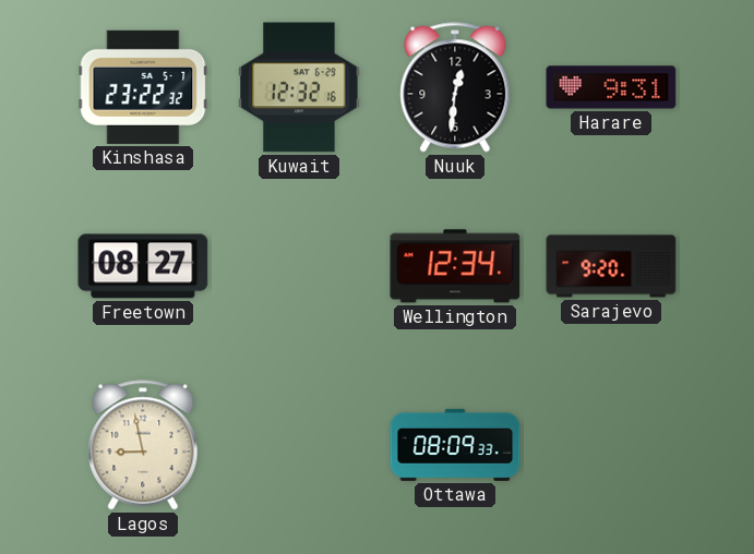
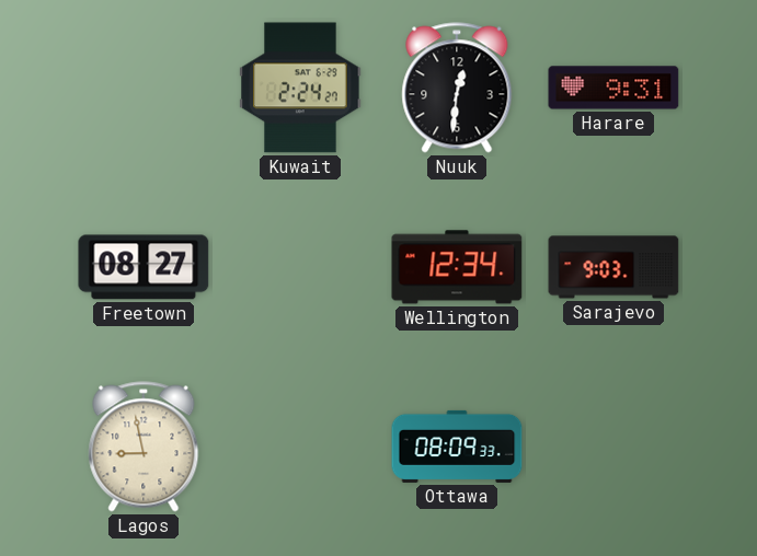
Kinshasa: 23:22 -> none
Kuwait: 12:32 -> 2:24
Sarajevo: 9:20 -> 9:03
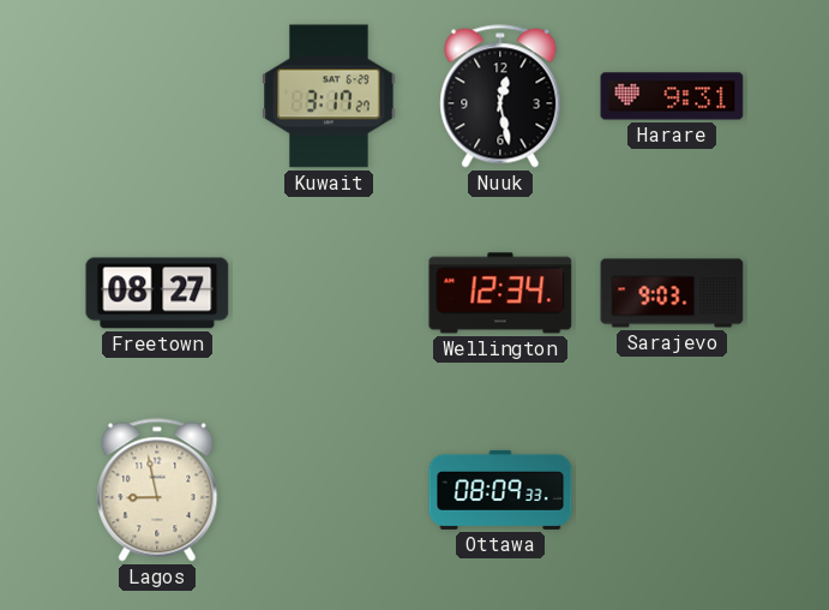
Kuwait: 2:24 -> 3:17
Nuuk: 12:31 -> 12:28
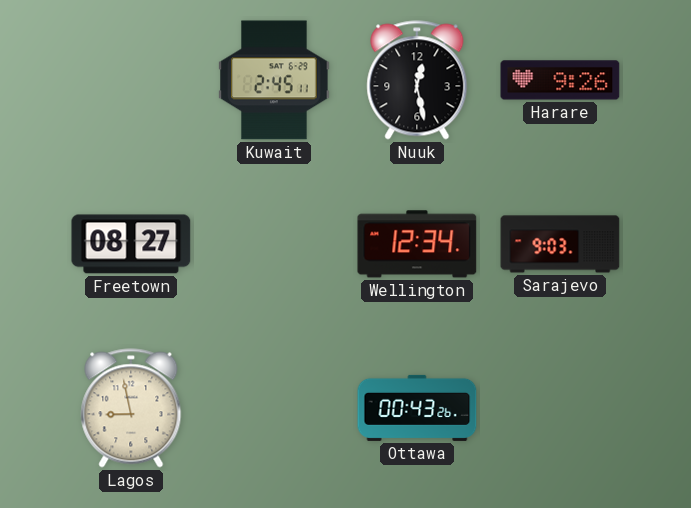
Kuwait: 3:17 -> 2:45
Harare: 9:31 -> 9:26
Ottawa: 08:09 -> 00:43
